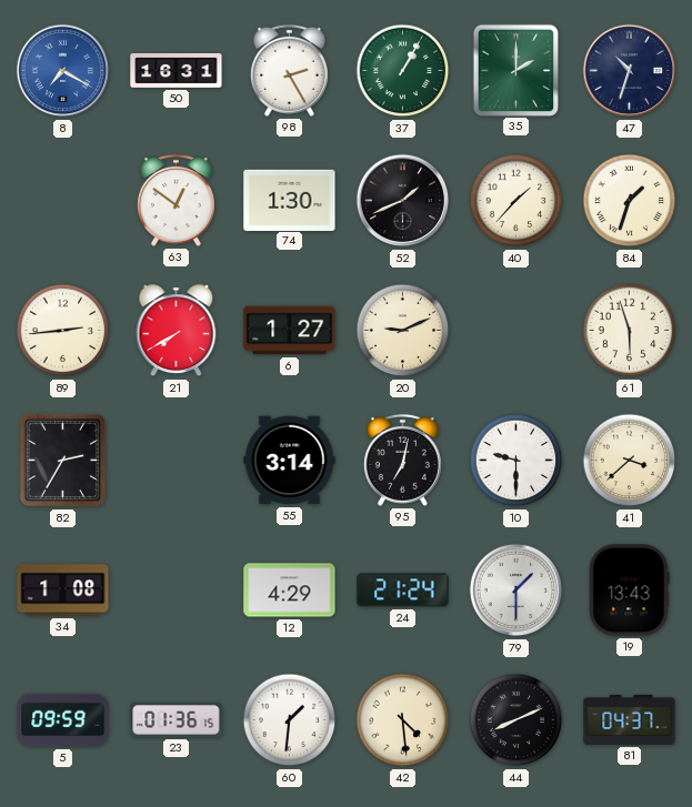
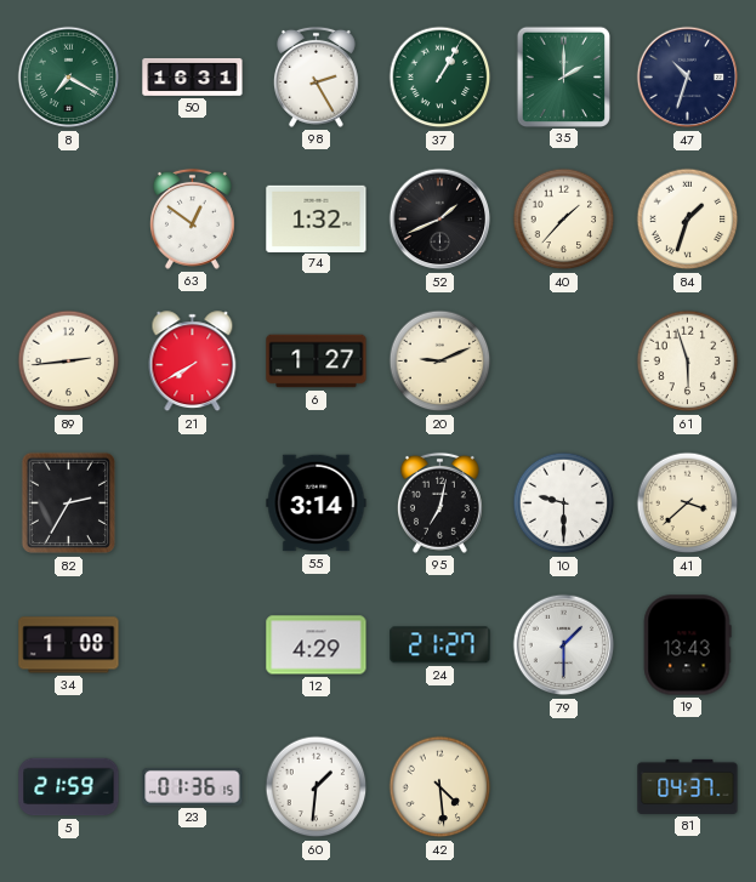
8 dial: blue -> green
74: 1:30 -> 1:32
24: 21:24 -> 21:27
5: 09:59 -> 21:59
44: 8:11 -> none
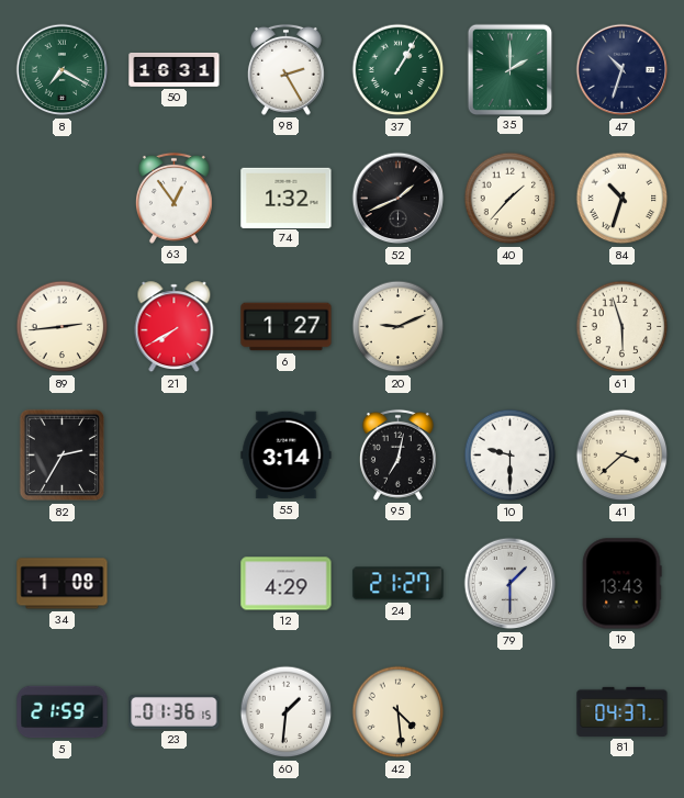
63: 12:51 -> 12:54
84: 1:33 -> 10:33
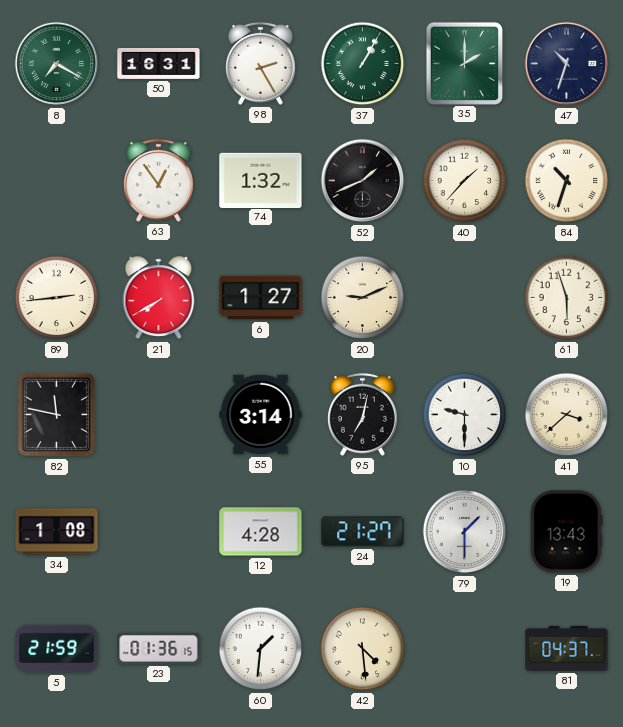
82: 2:35 -> 11:47
12: 4:29 -> 4:28
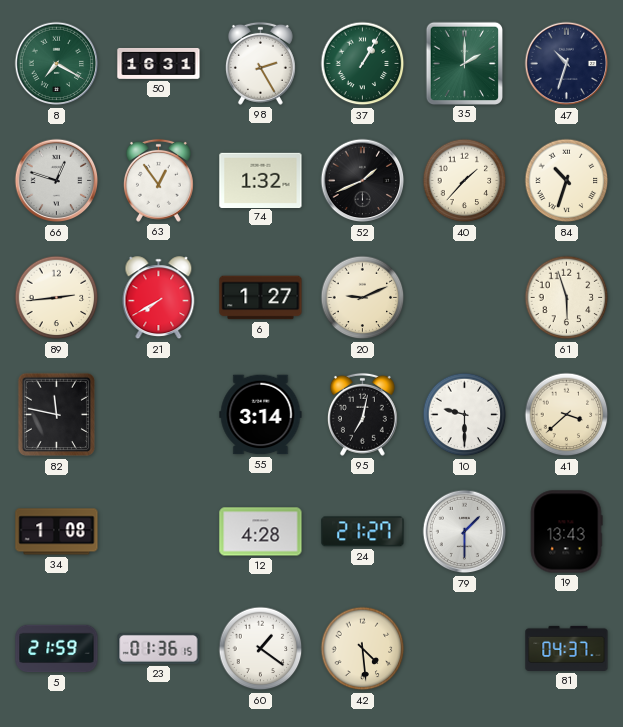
66: none -> 12:48
60: 1:31 -> 1:21
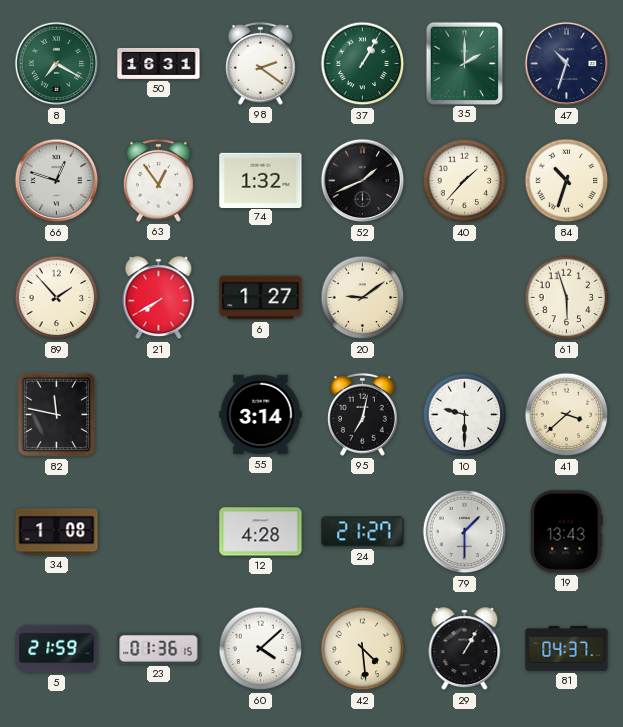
98: 2:25 -> 2:21
89: 2:44 -> 1:53
20: 9:11 -> 9:09
60: 1:21 -> 4:08
29: none -> 1:05
